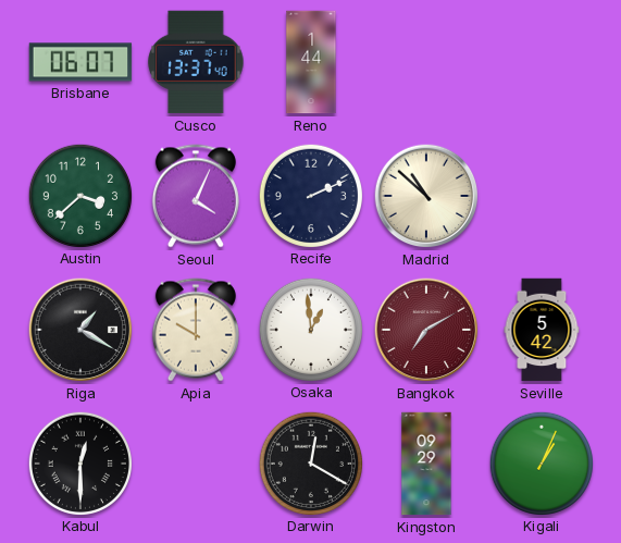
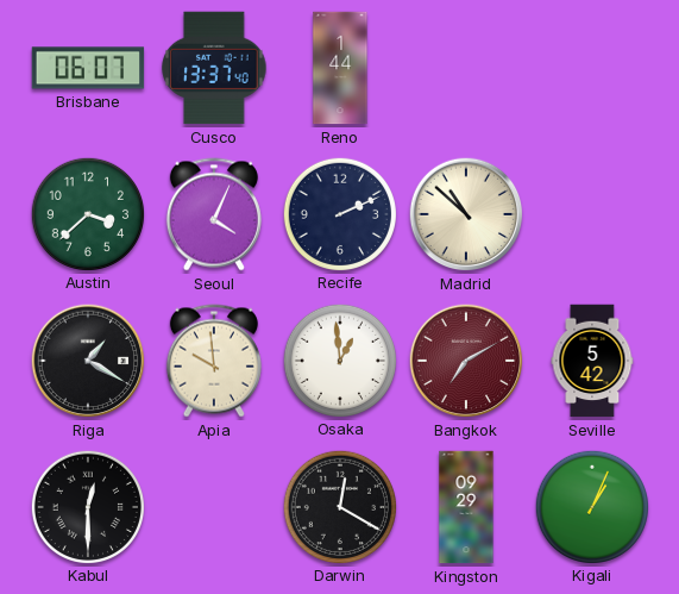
Apia: 10:00 -> 9:59
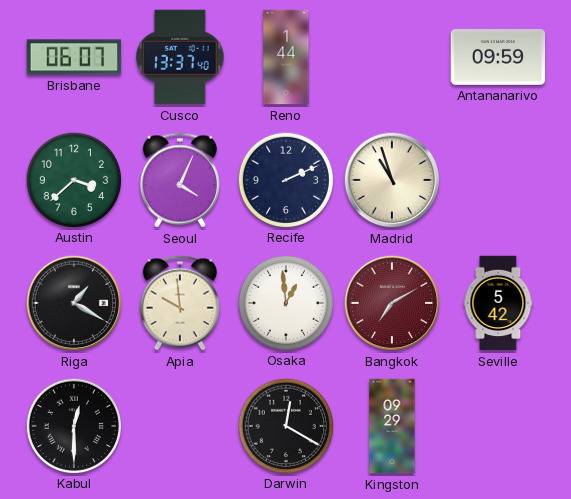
Antananarivo: none -> 09:59
Madrid: 10:52 -> 10:57
Kigali: 1:04 -> none
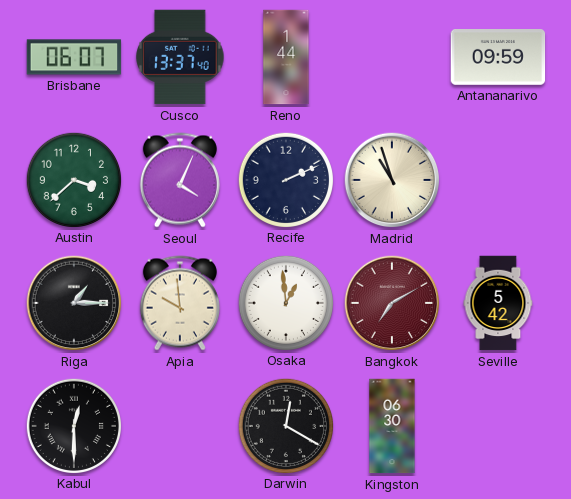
Riga: 1:20 -> 1:15
Kingston: 09:29 -> 06:30
